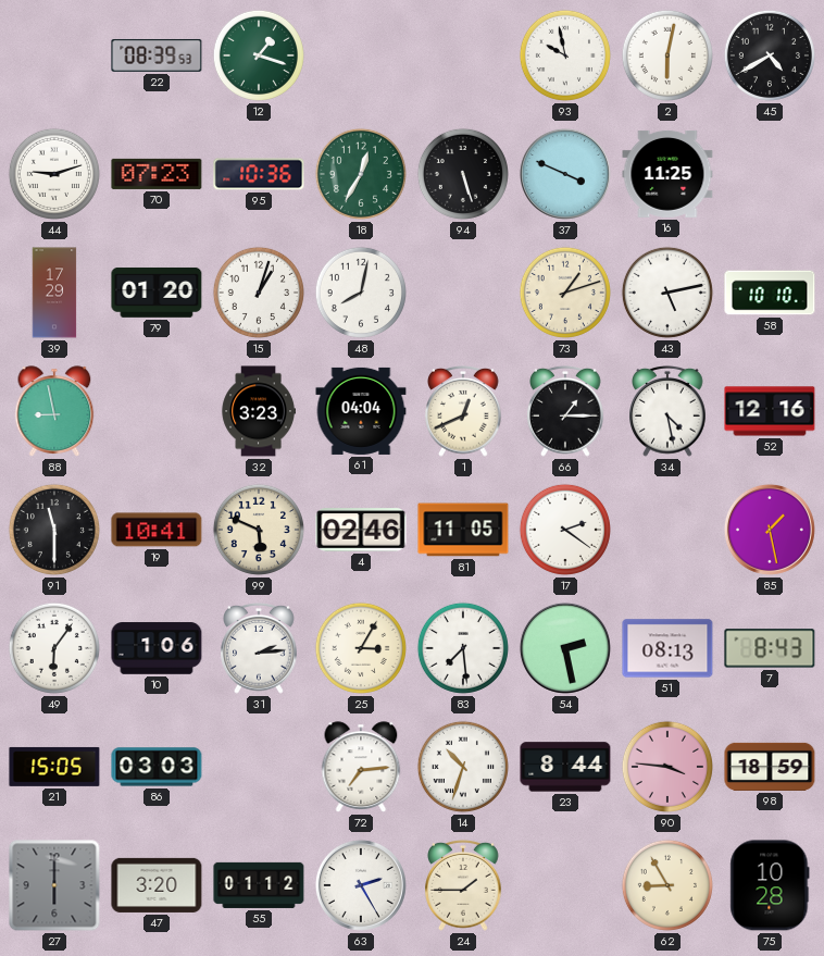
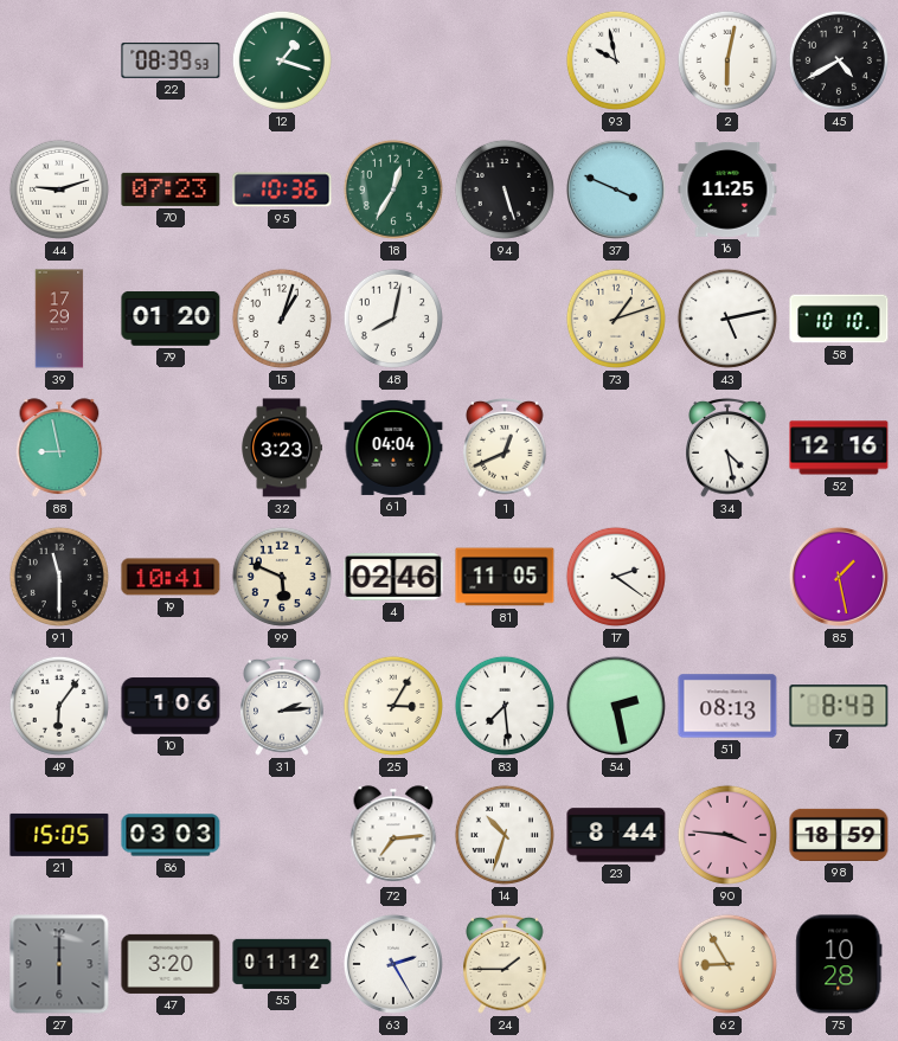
66: 1:15 -> none
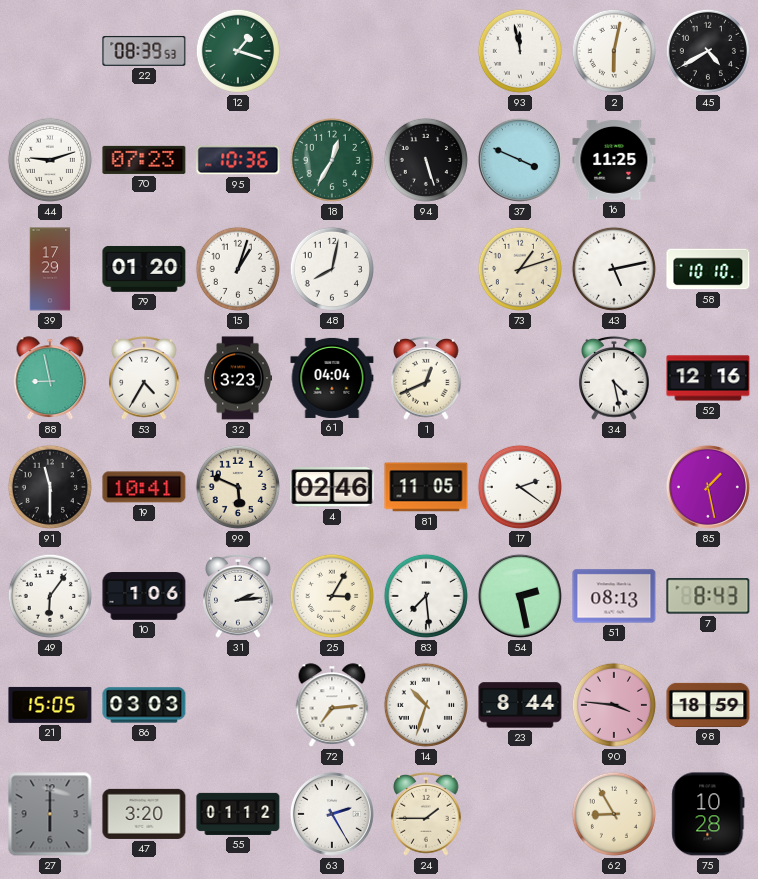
93: 9:58 -> 11:58
53: none -> 4:35
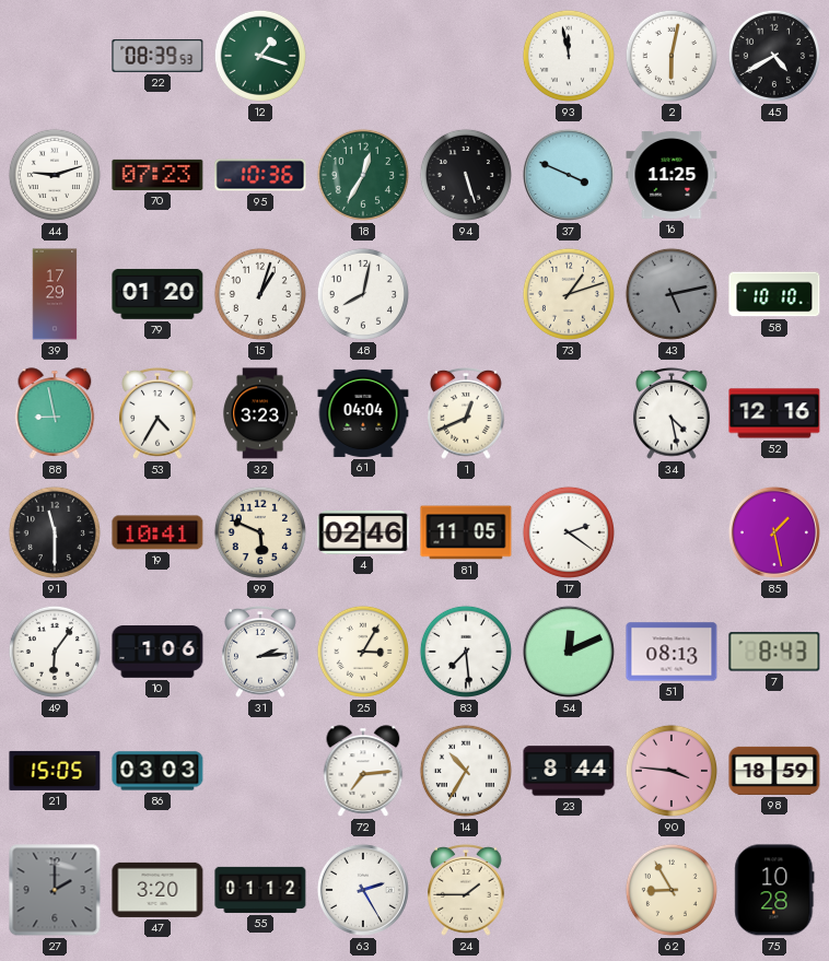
43 dial: white -> grey
54: 2:28 -> 12:11
14: 10:33 -> 10:35
27: 6:00 -> 2:00
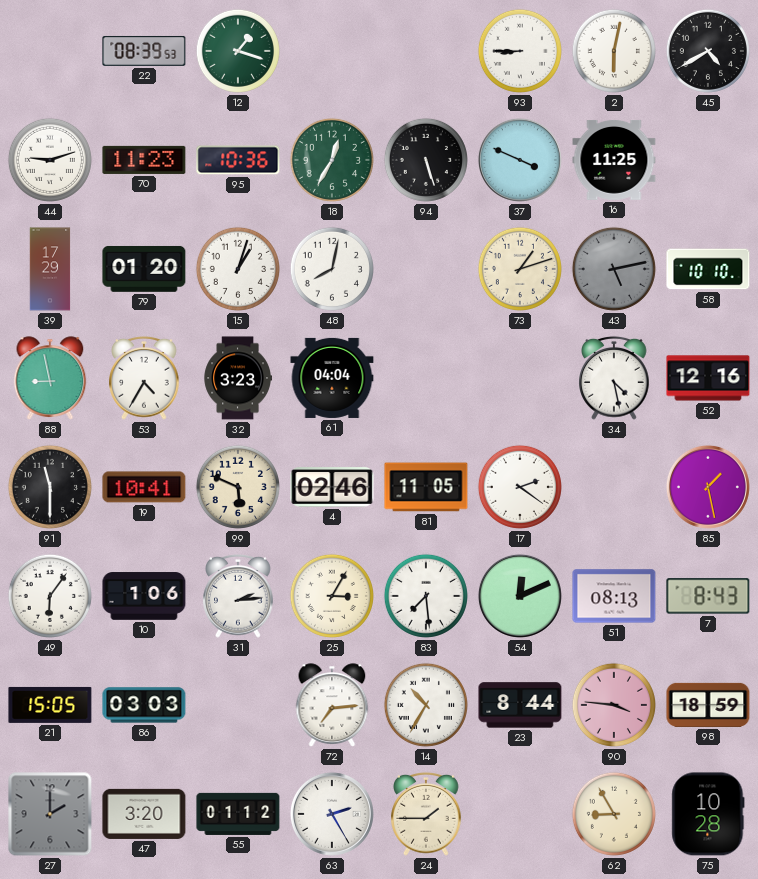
93: 11:58 -> 8:45
70: 07:23 -> 11:23
1: 12:41 -> none
